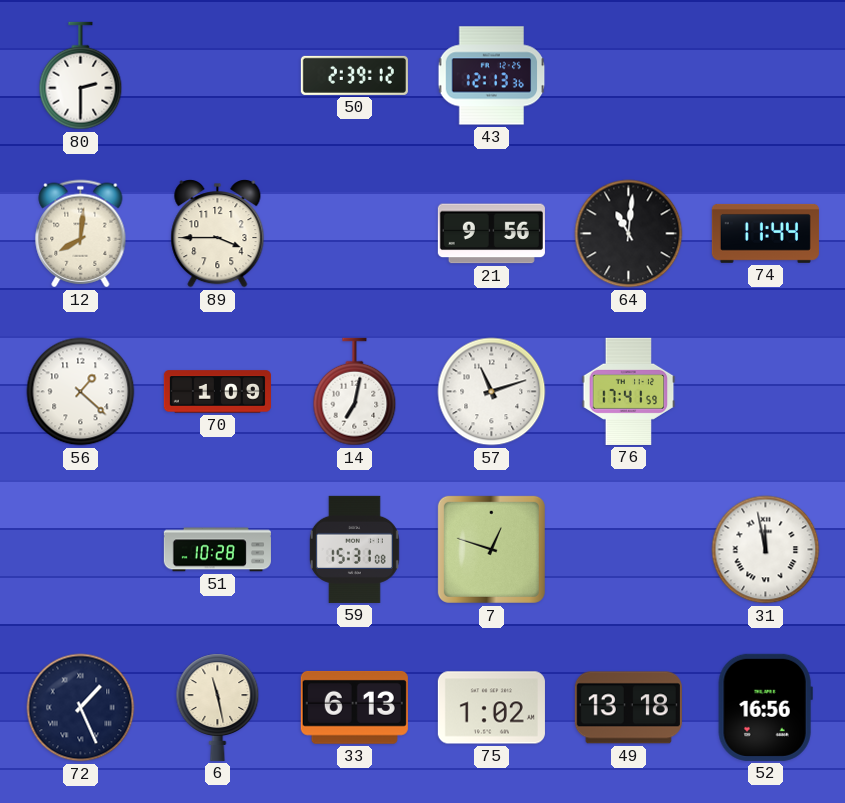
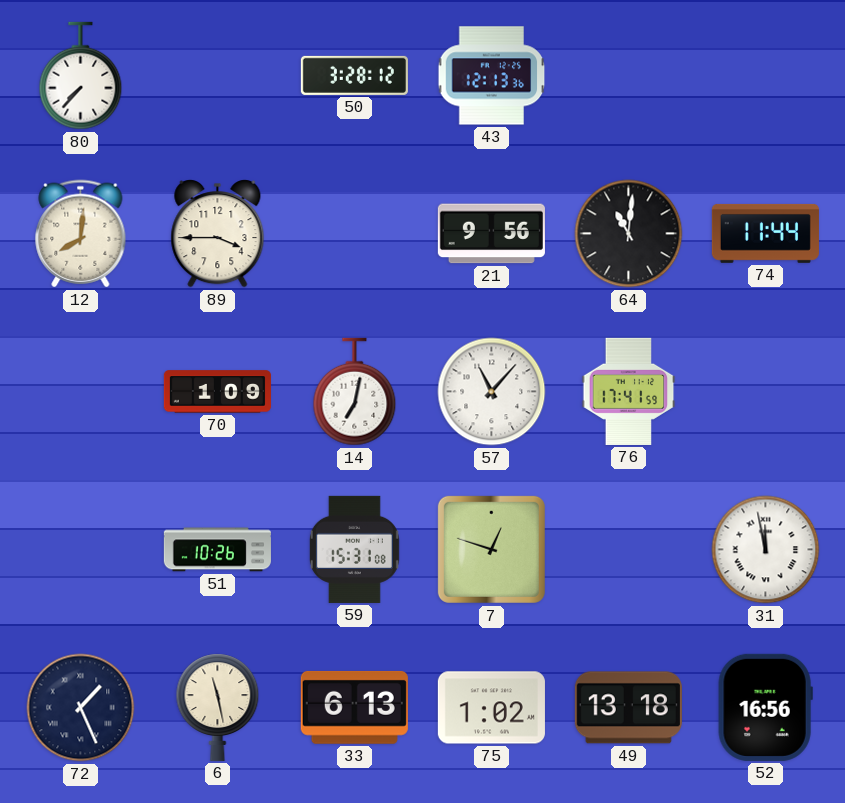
80: 2:30 -> 7:37
50: 2:39 -> 3:28
56: 1:22 -> none
57: 11:12 -> 11:07
51: 10:28 -> 10:26
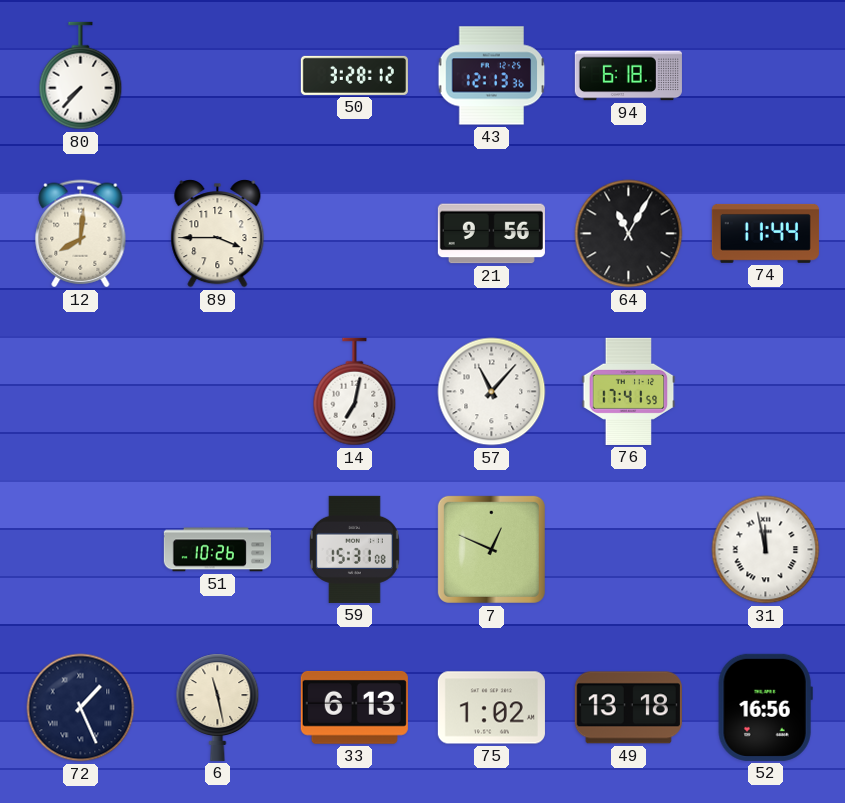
94: none -> 6:18
64: 11:01 -> 11:05
70: 1:09 -> none
7: 12:48 -> 12:49
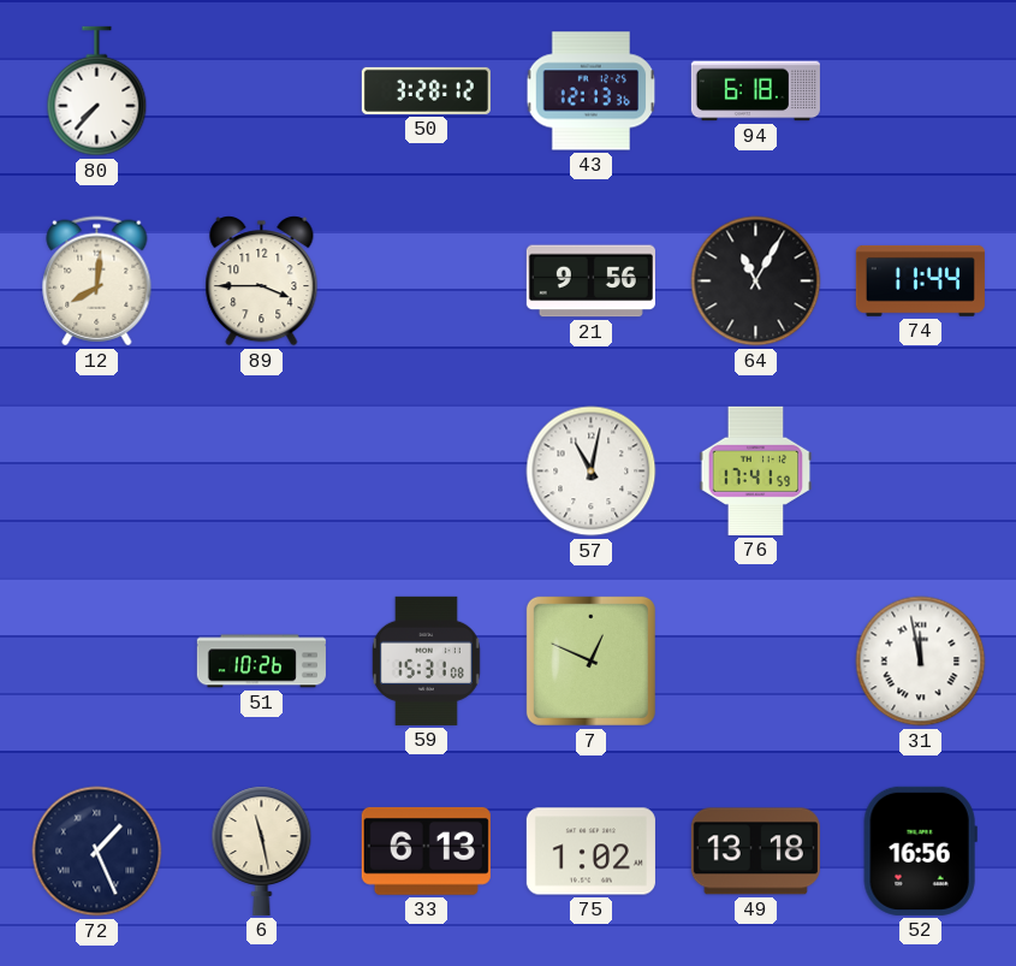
14: 7:02 -> none
57: 11:07 -> 11:02
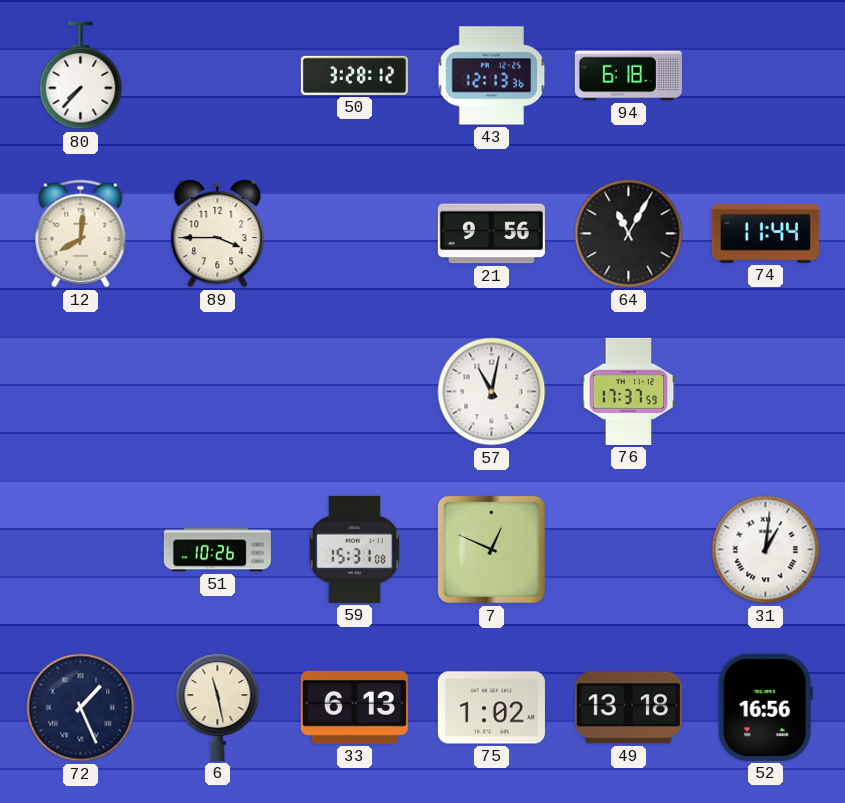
76: 17:41 -> 17:37
31: 11:58 -> 1:01
